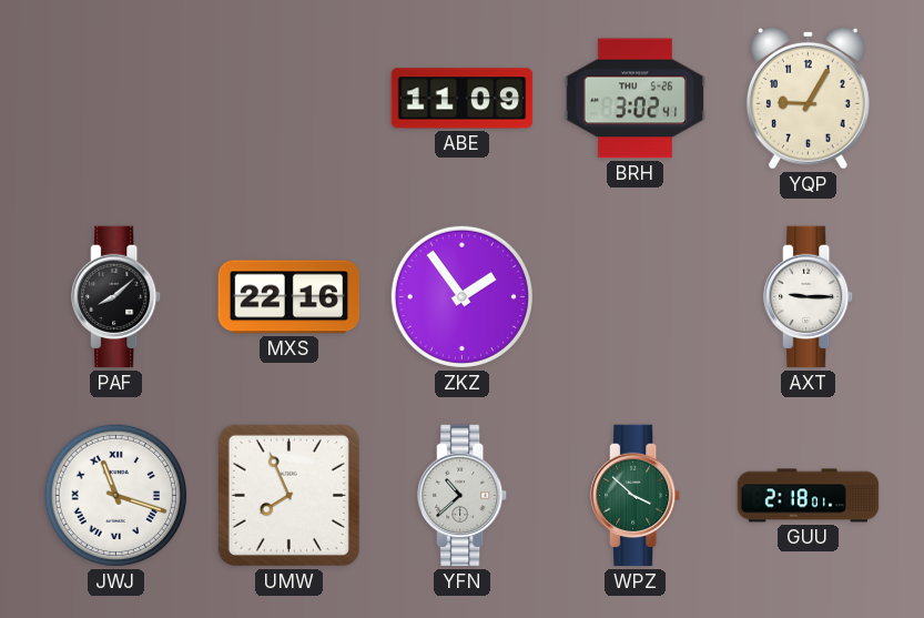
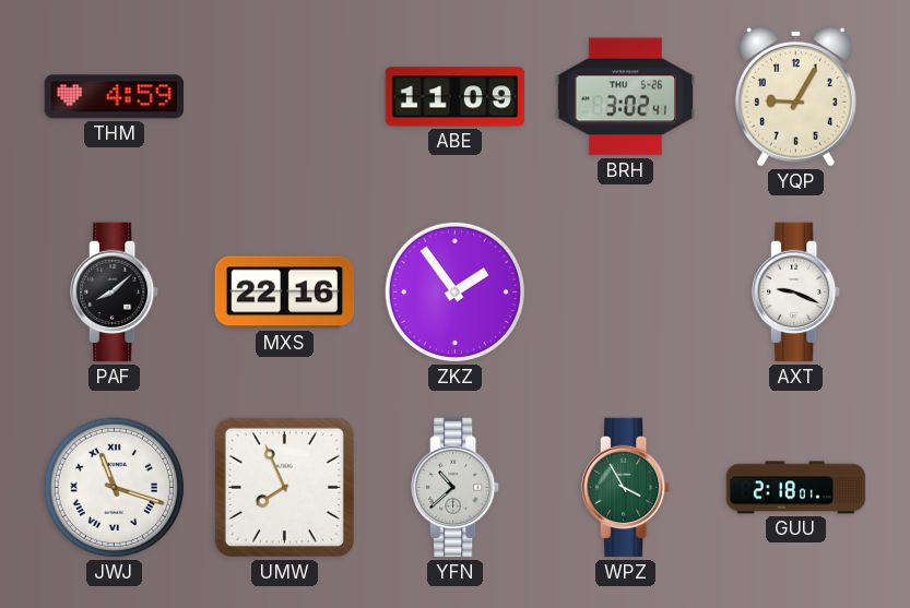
THM: none -> 4:59
AXT: 9:15 -> 9:19
WPZ: 3:52 -> 3:55
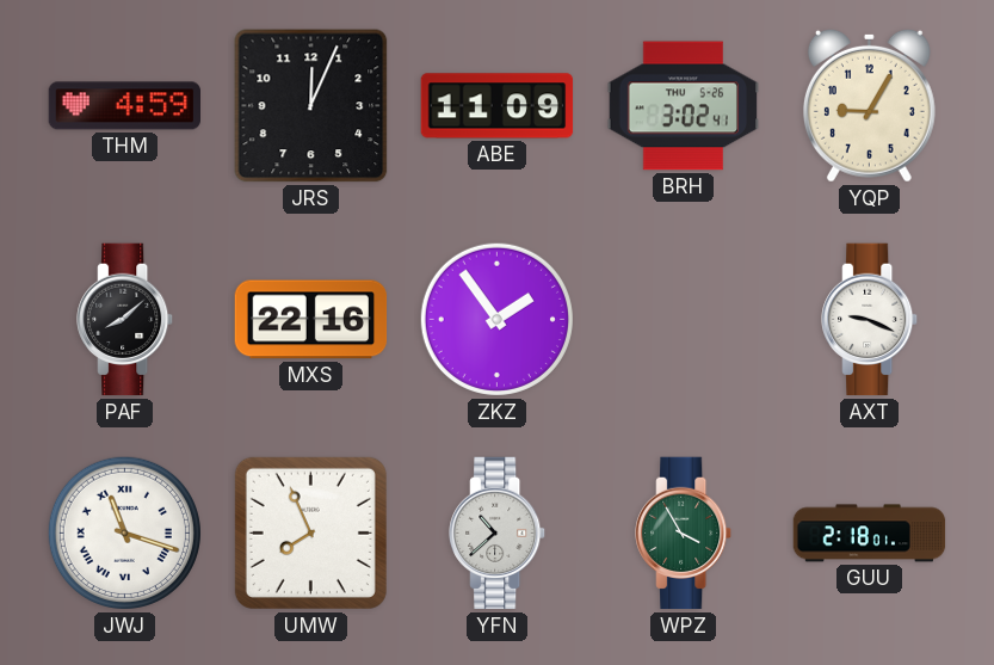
JRS: none -> 12:04
